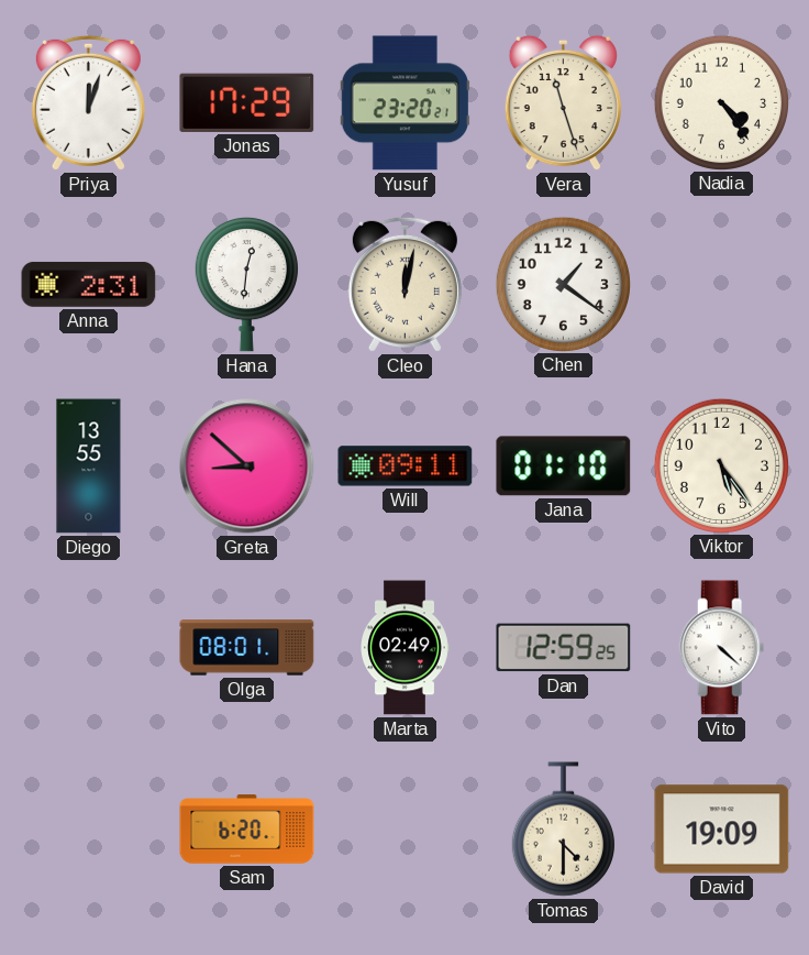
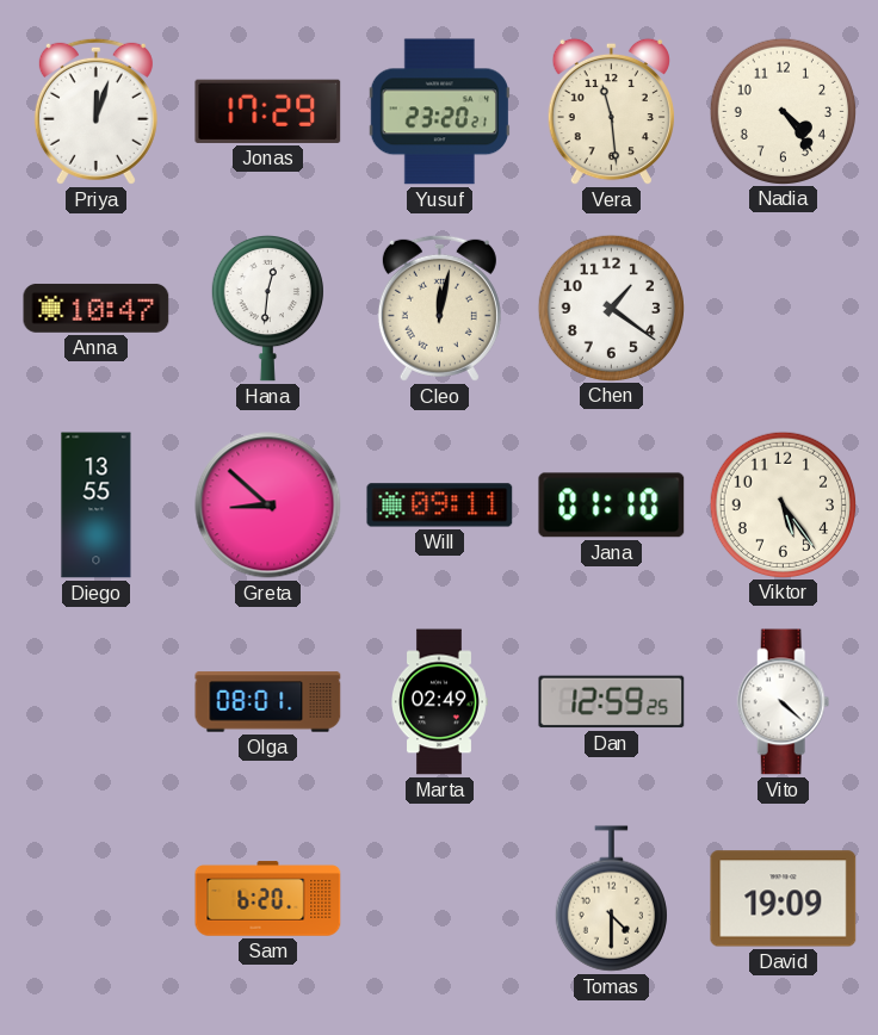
Vera: 11:27 -> 11:29
Anna: 2:31 -> 10:47
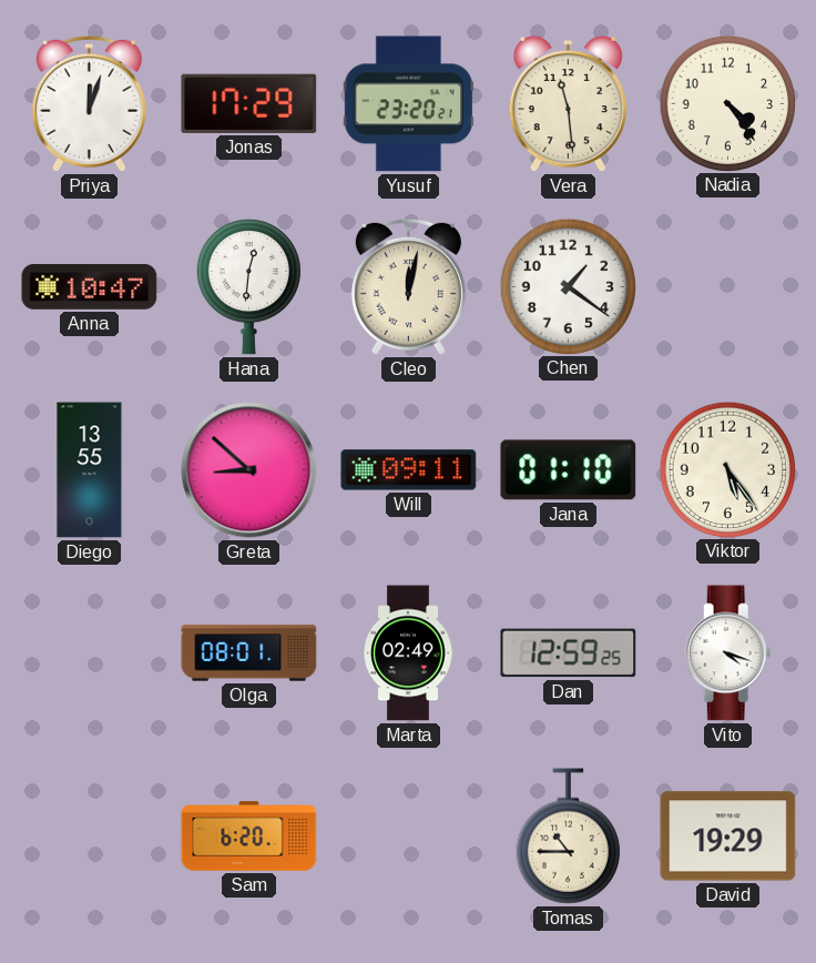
Vito: 4:22 -> 4:18
Tomas: 4:30 -> 10:45
David: 19:09 -> 19:29
